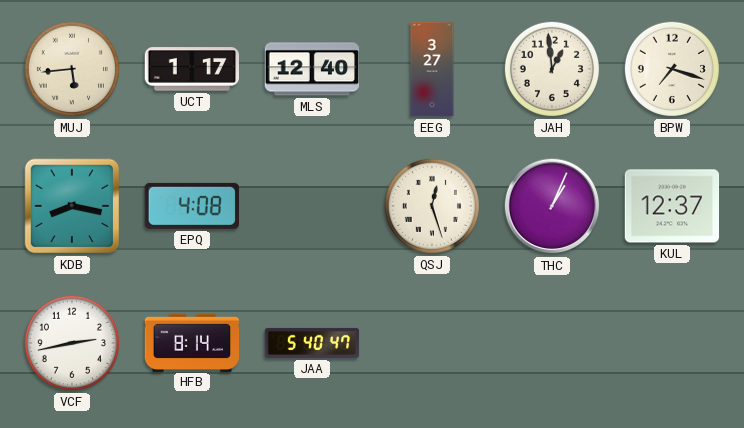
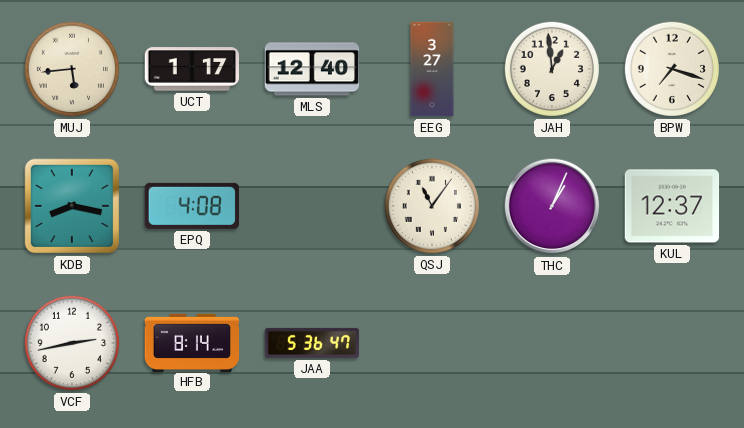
QSJ: 12:27 -> 11:06
JAA: 5:40 -> 5:36
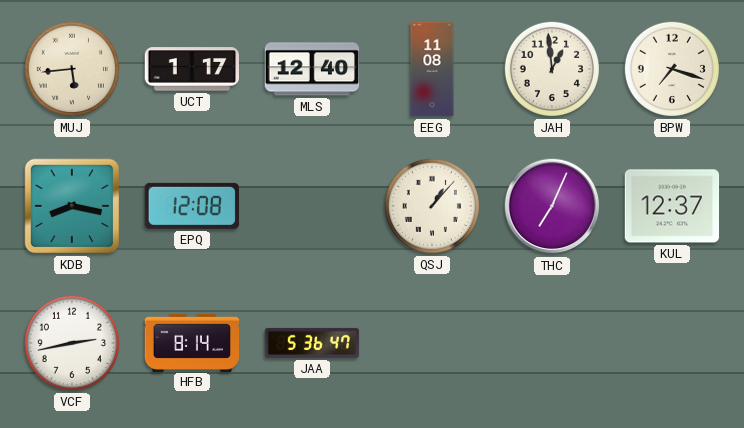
EEG: 3:27 -> 11:08
EPQ: 4:08 -> 12:08
QSJ: 11:06 -> 1:07
THC: 1:04 -> 7:04
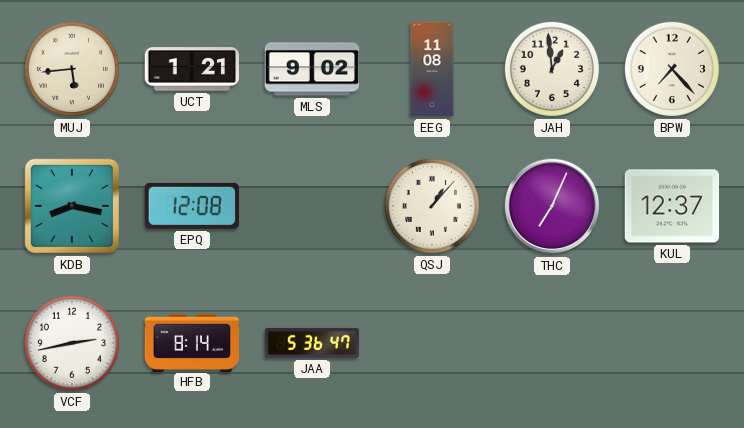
UCT: 1:17 -> 1:21
MLS: 12:40 -> 9:02
BPW: 7:18 -> 7:23
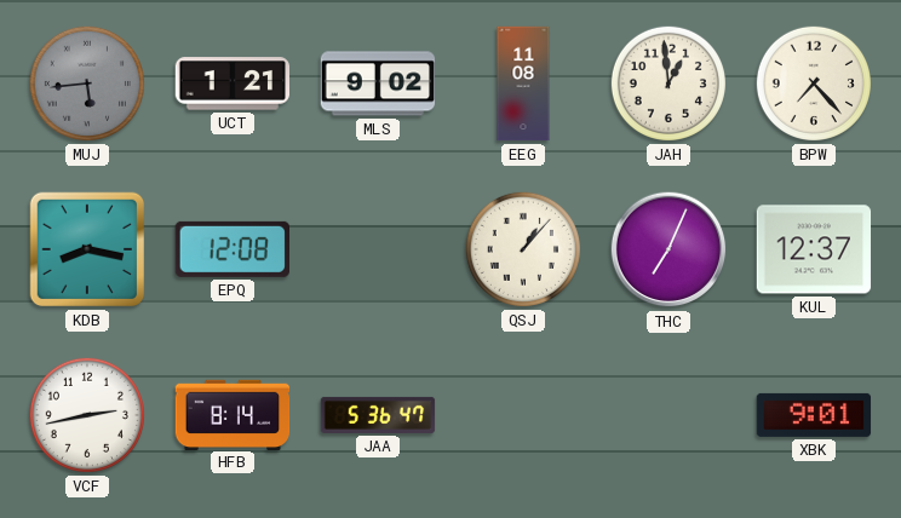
MUJ dial: cream -> grey
XBK: none -> 9:01
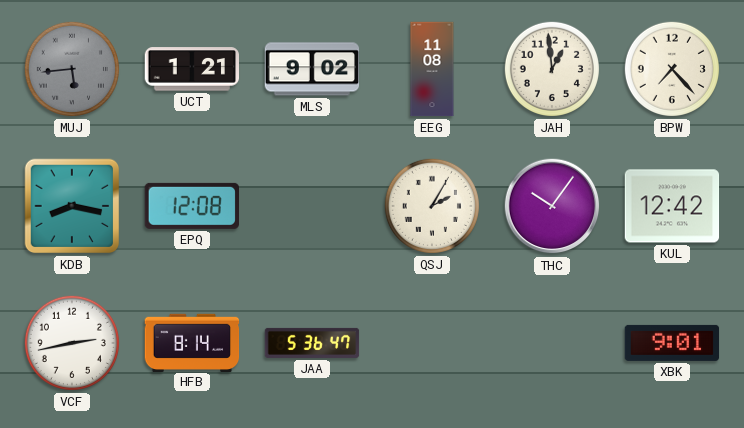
QSJ: 1:07 -> 2:05
THC: 7:04 -> 10:06
KUL: 12:37 -> 12:42
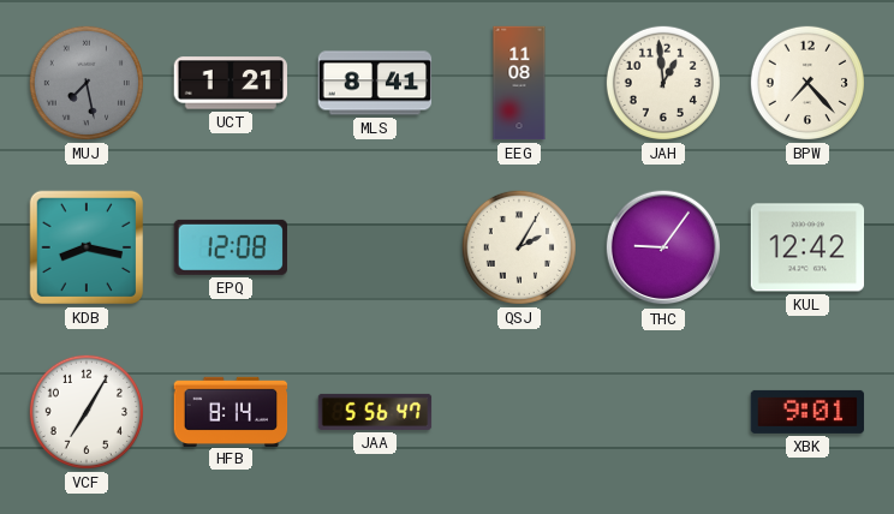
MUJ: 5:44 -> 7:28
MLS: 9:02 -> 8:41
THC: 10:06 -> 9:06
VCF: 2:43 -> 7:05
JAA: 5:36 -> 5:56
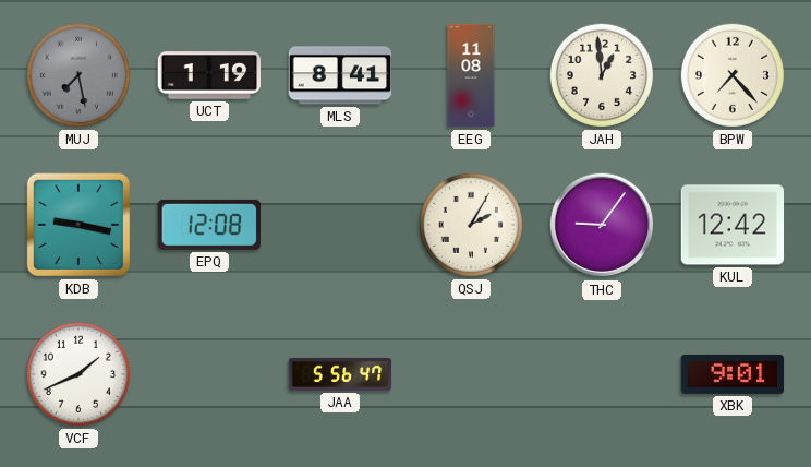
UCT: 1:21 -> 1:19
KDB: 8:17 -> 9:17
VCF: 7:05 -> 1:41
HFB: 8:14 -> none
